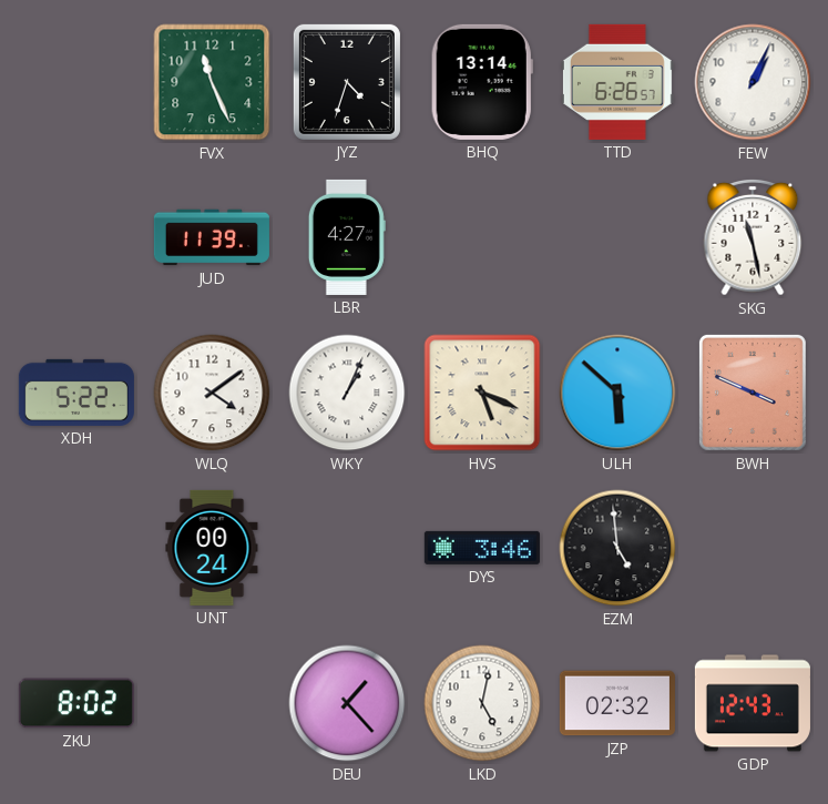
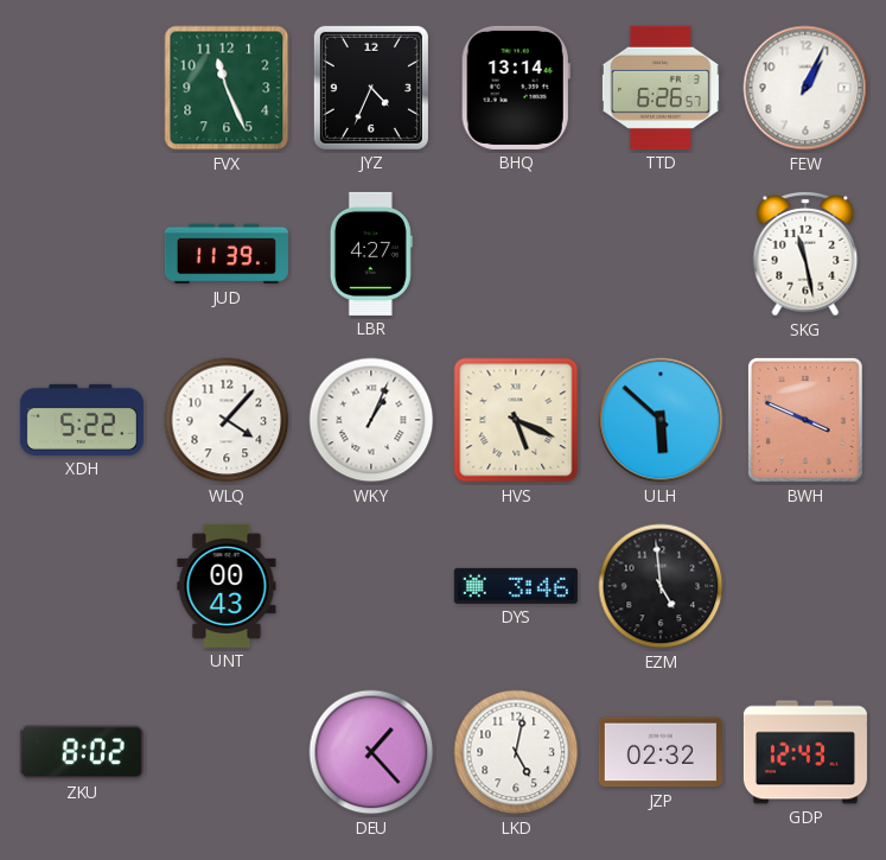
JYZ: 4:33 -> 4:34
WLQ: 4:09 -> 4:07
UNT: 00:24 -> 00:43
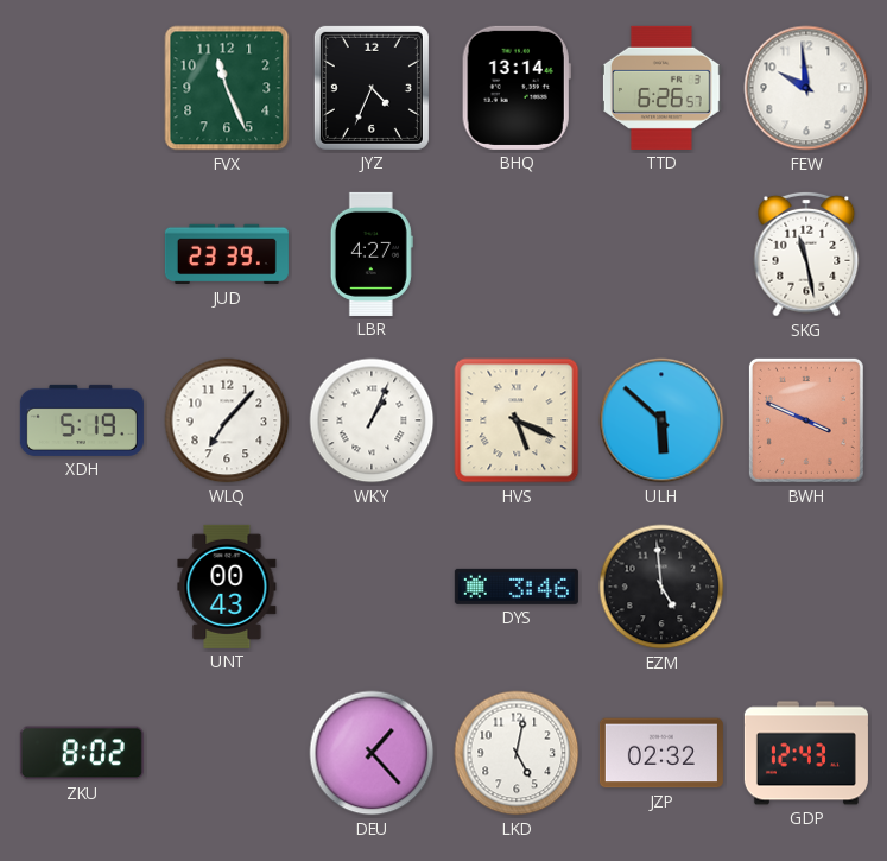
FEW: 1:04 -> 9:59
JUD: 11:39 -> 23:39
XDH: 5:22 -> 5:19
WLQ: 4:07 -> 7:07
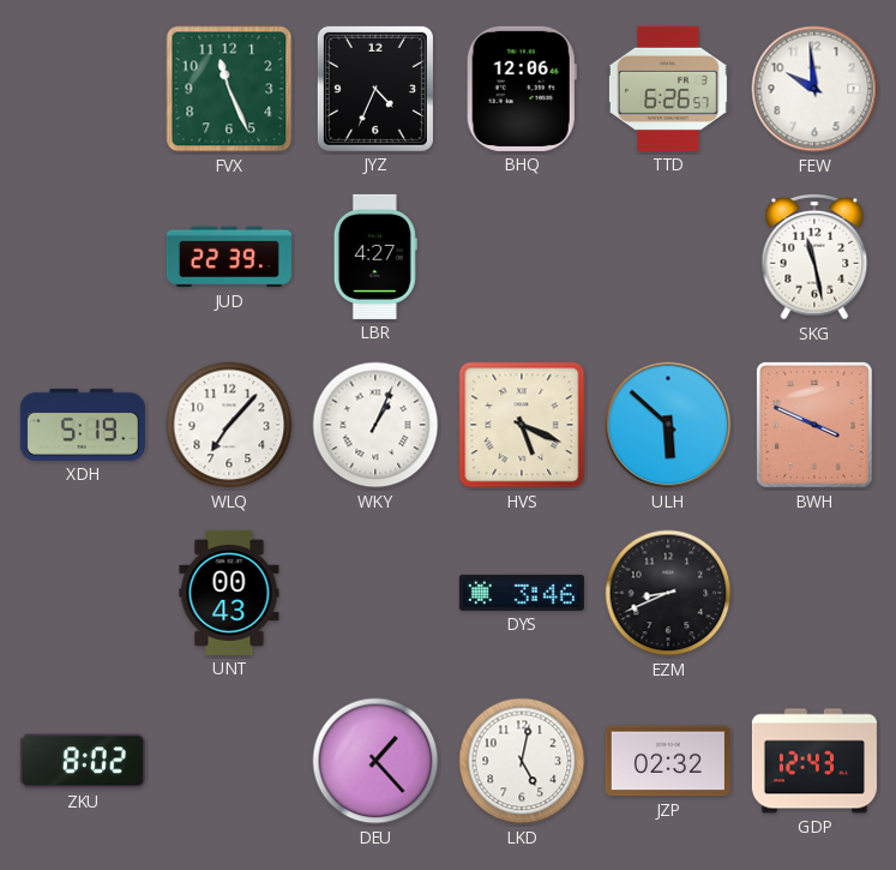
BHQ: 13:14 -> 12:06
JUD: 23:39 -> 22:39
EZM: 4:59 -> 8:41
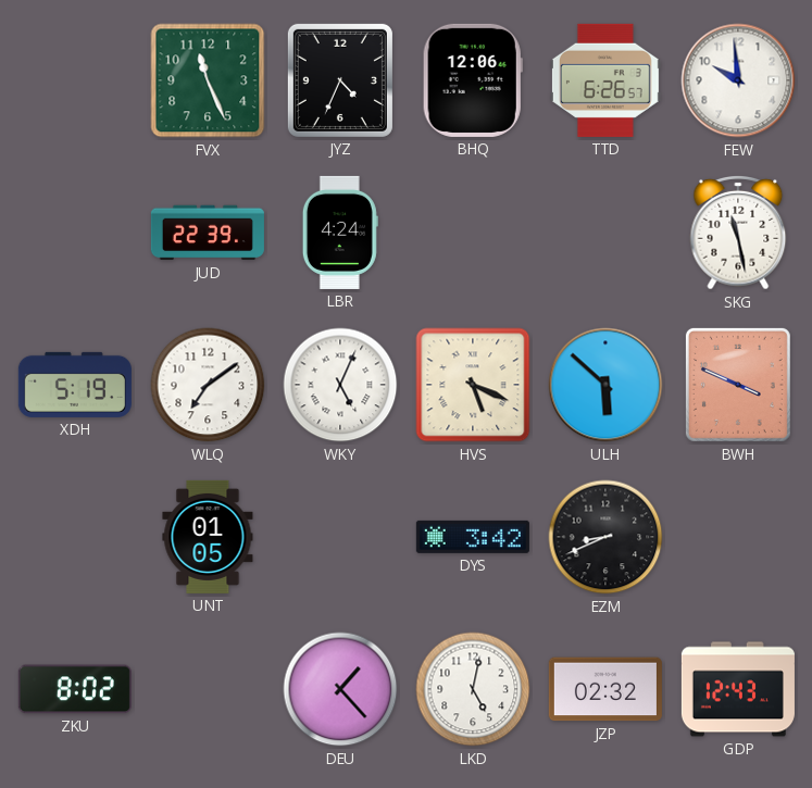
LBR: 4:27 -> 4:24
WLQ: 7:07 -> 7:09
WKY: 1:04 -> 5:04
UNT: 00:43 -> 01:05
DYS: 3:46 -> 3:42
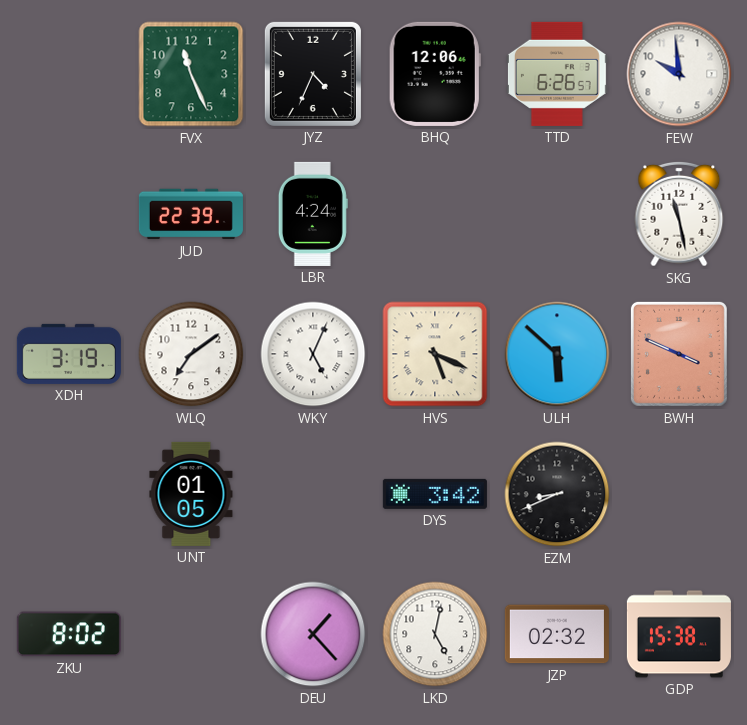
XDH: 5:19 -> 3:19
GDP: 12:43 -> 15:38
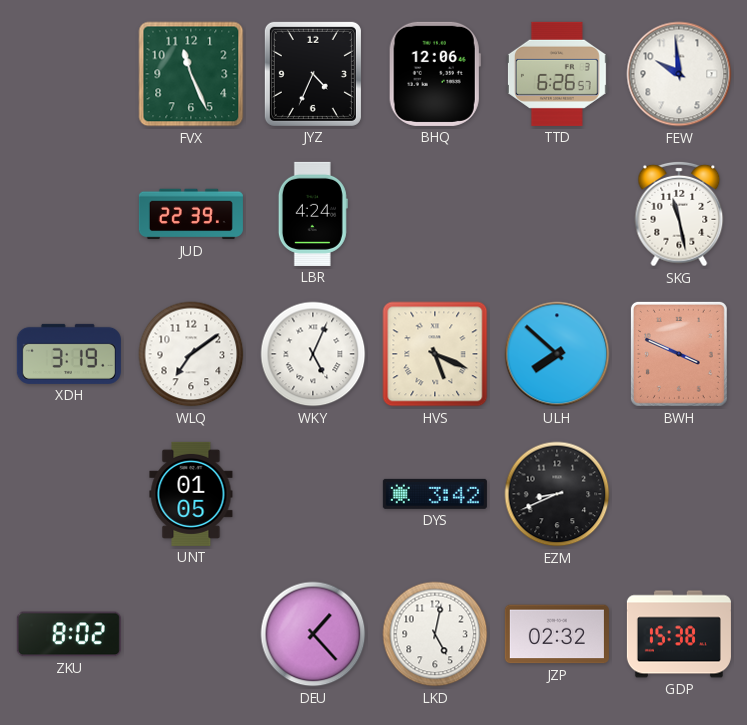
ULH: 5:52 -> 7:52
